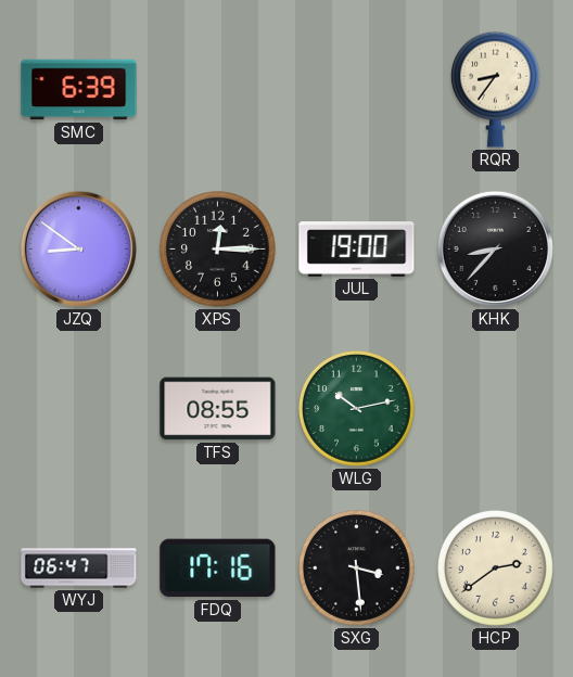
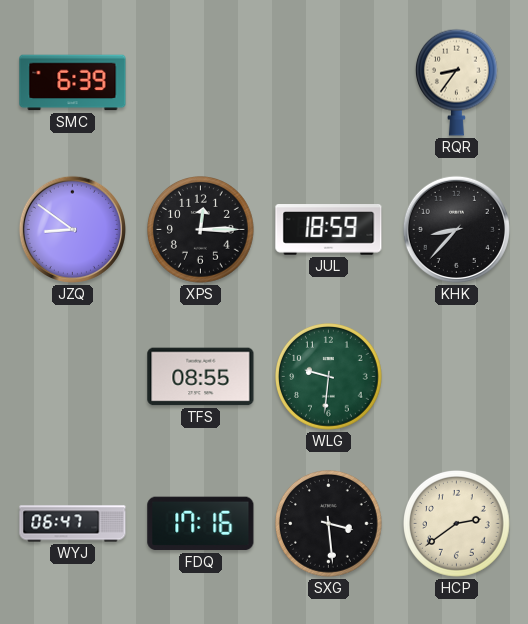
JUL: 19:00 -> 18:59
WLG: 10:13 -> 9:31
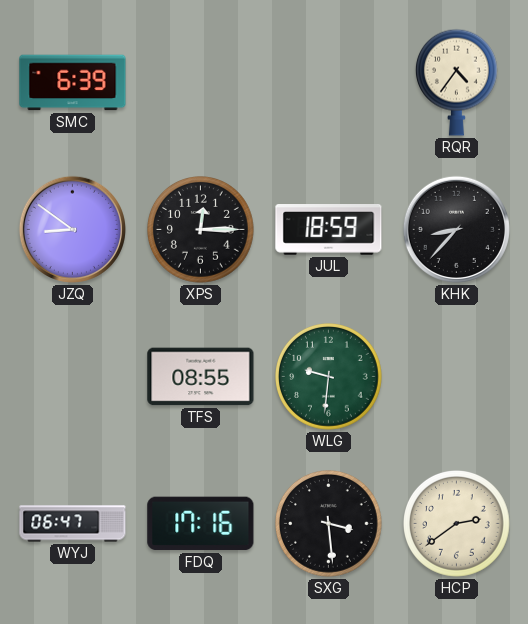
RQR: 8:36 -> 4:36
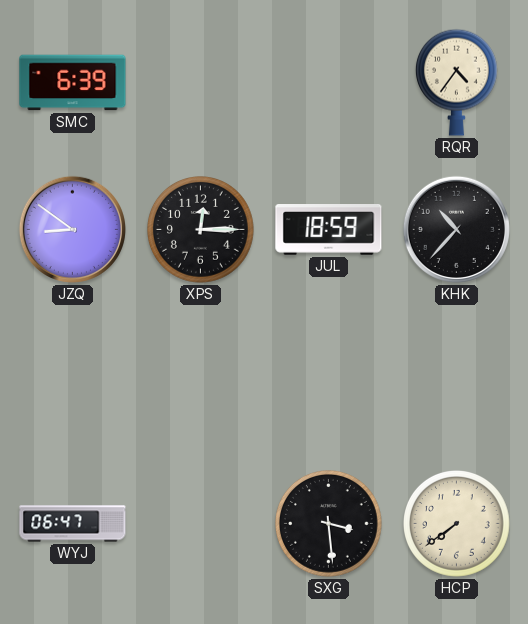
KHK: 8:37 -> 10:37
TFS: 08:55 -> none
WLG: 9:31 -> none
FDQ: 17:16 -> none
HCP: 2:39 -> 7:39
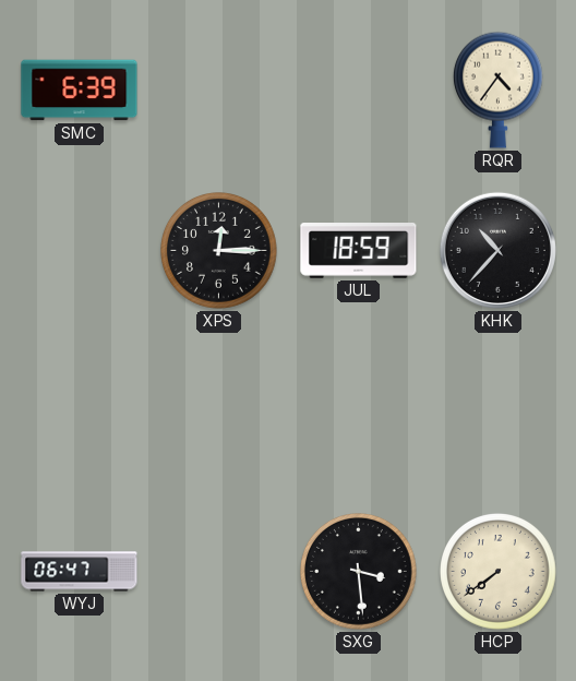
JZQ: 8:51 -> none
